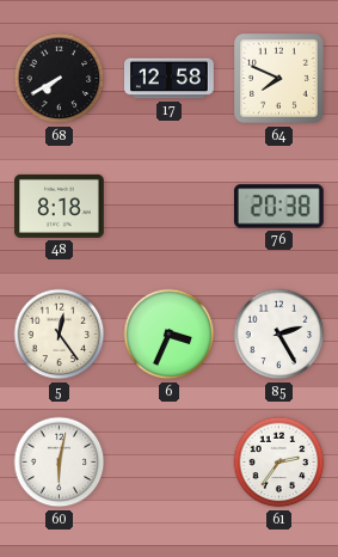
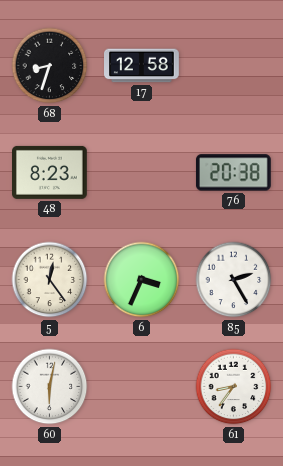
68: 7:40 -> 8:33
64: 7:49 -> none
48: 8:18 -> 8:23
61: 2:36 -> 8:36
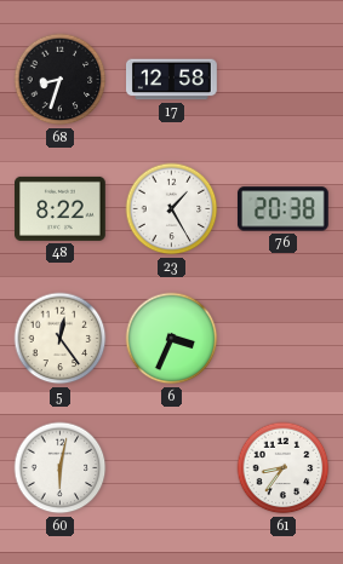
48: 8:23 -> 8:22
23: none -> 1:25
85: 2:25 -> none
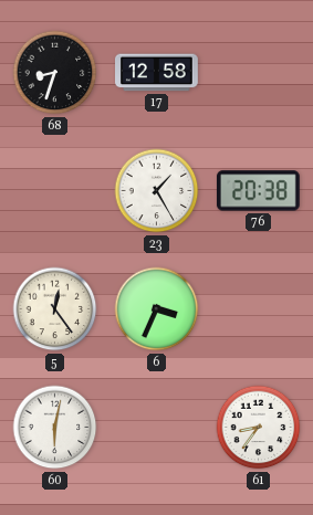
48: 8:22 -> none
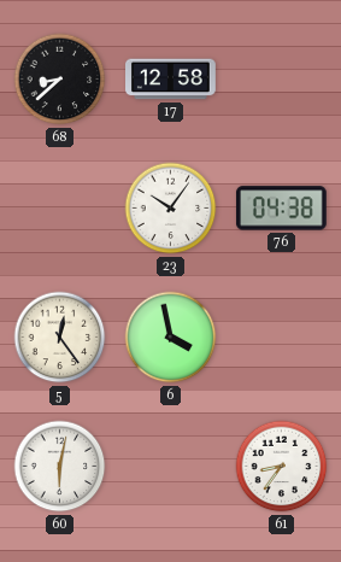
68: 8:33 -> 8:38
23: 1:25 -> 10:06
76: 20:38 -> 04:38
6: 3:34 -> 3:58
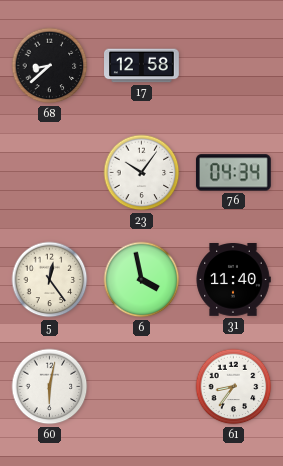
76: 04:38 -> 04:34
31: none -> 11:40
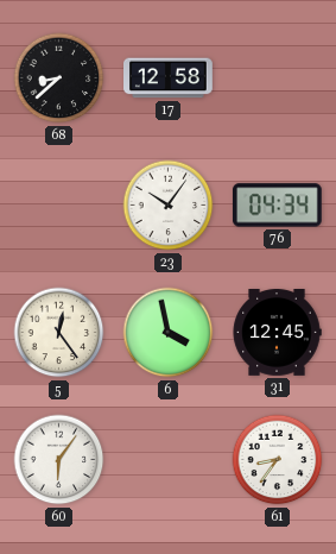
31: 11:40 -> 12:45
60: 6:02 -> 6:06
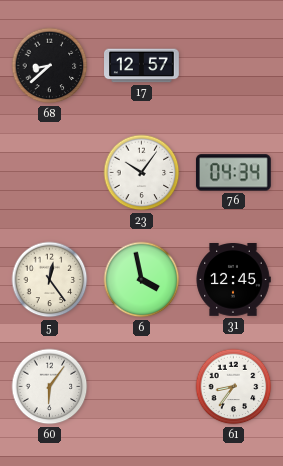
17: 12:58 -> 12:57
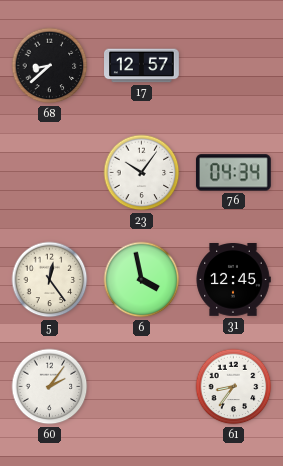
60: 6:06 -> 2:06
